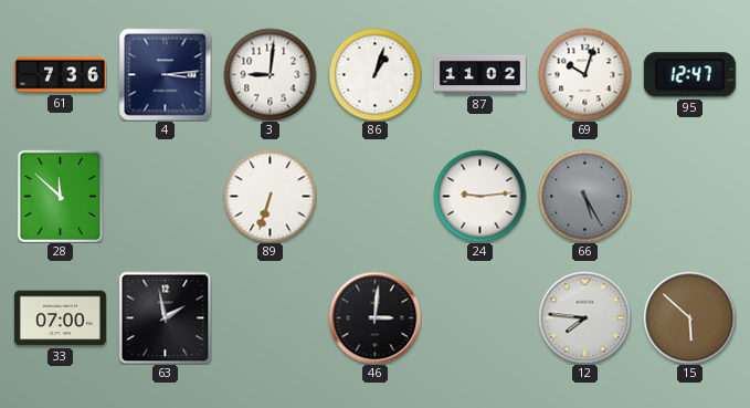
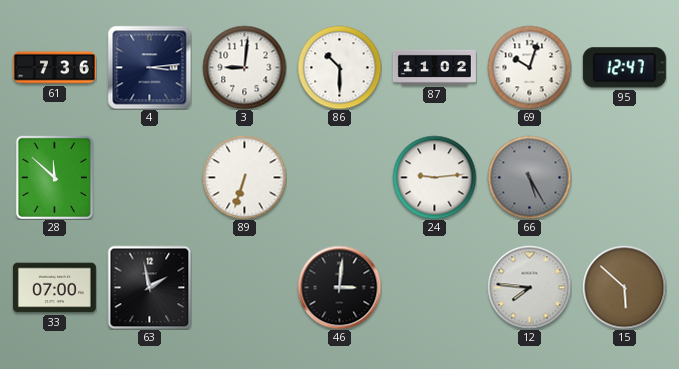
86: 1:03 -> 10:30
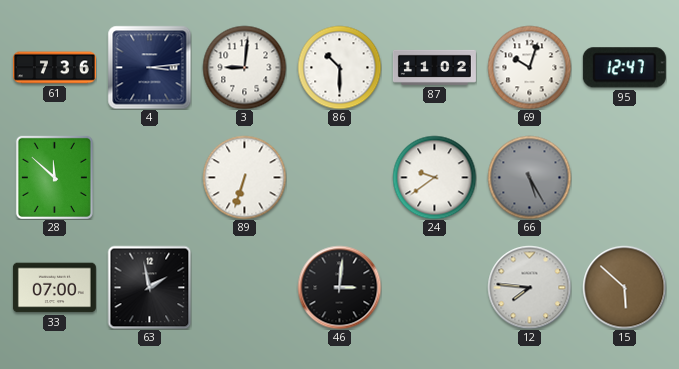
24: 9:14 -> 9:39
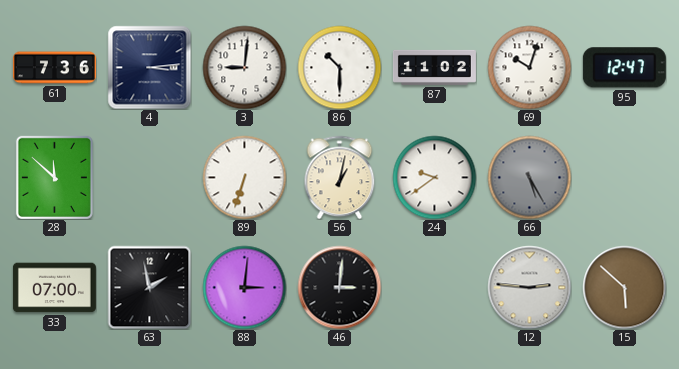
56: none -> 1:02
88: none -> 3:01
12: 7:46 -> 2:46
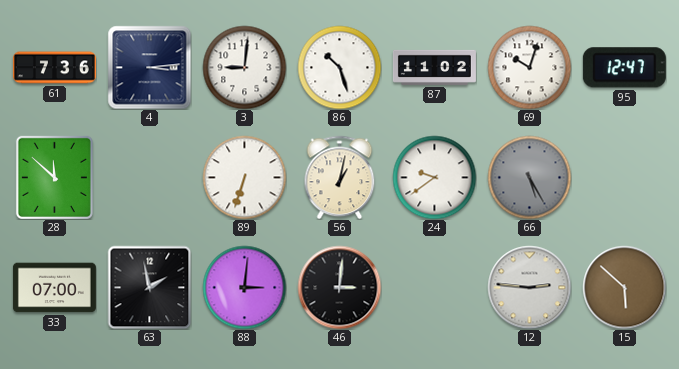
86: 10:30 -> 10:27
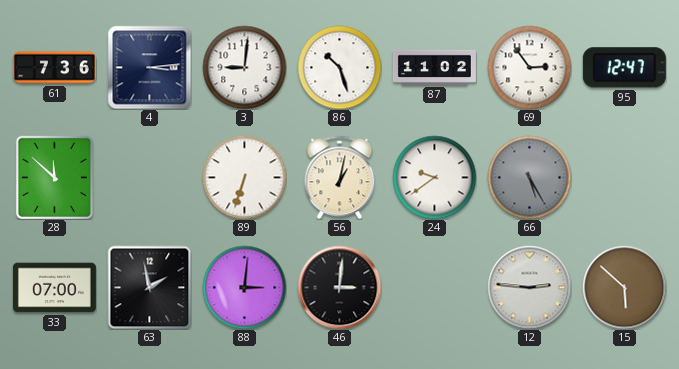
69: 10:03 -> 2:54
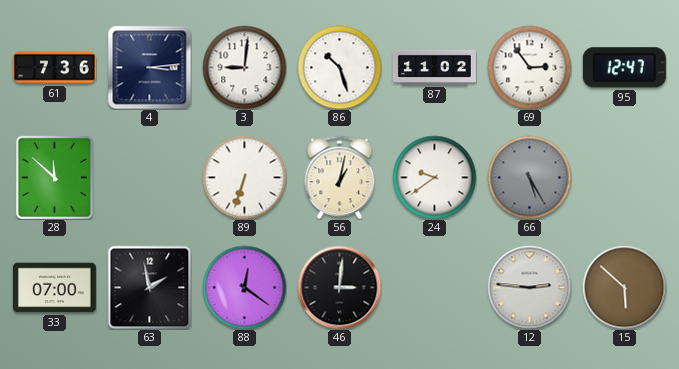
88: 3:01 -> 12:21
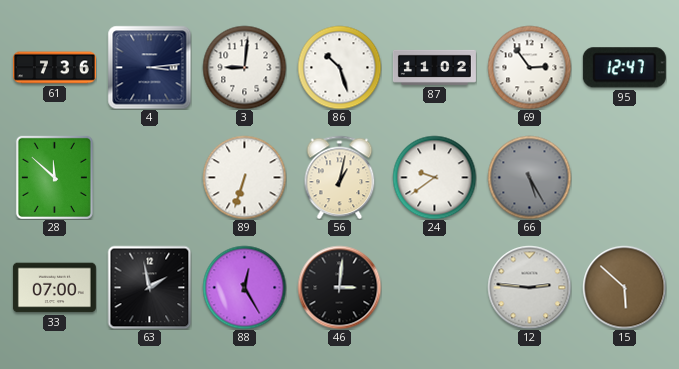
88: 12:21 -> 12:25
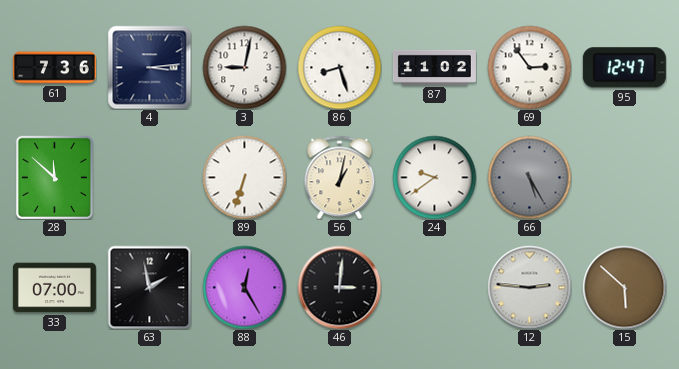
3: 9:01 -> 9:02
86: 10:27 -> 8:27
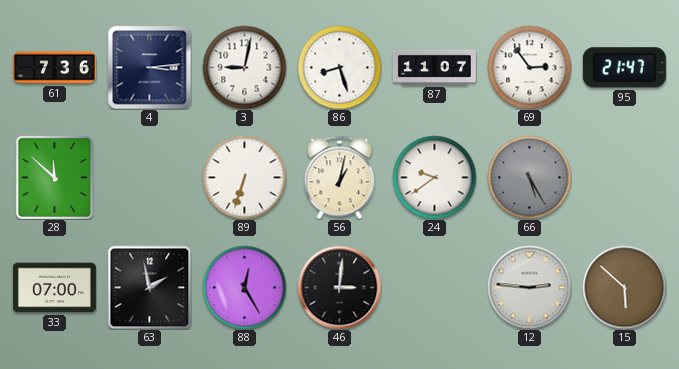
87: 11:02 -> 11:07
95: 12:47 -> 21:47
